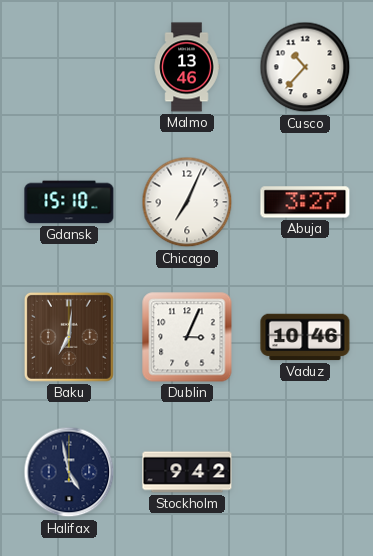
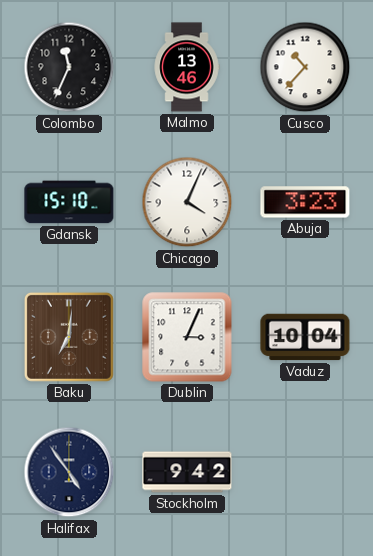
Colombo: none -> 11:34
Chicago: 7:04 -> 4:04
Abuja: 3:27 -> 3:23
Vaduz: 10:46 -> 10:04
Halifax: 4:58 -> 4:54
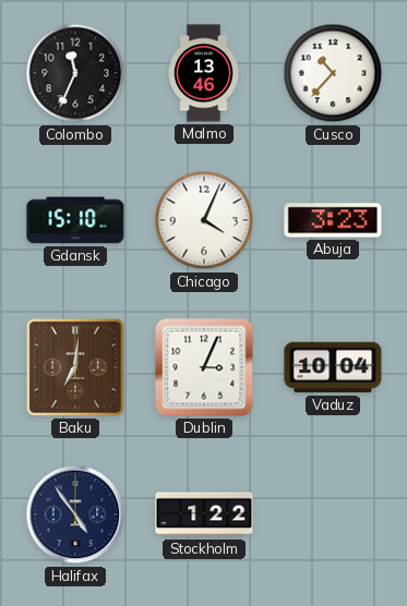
Stockholm: 9:42 -> 1:22
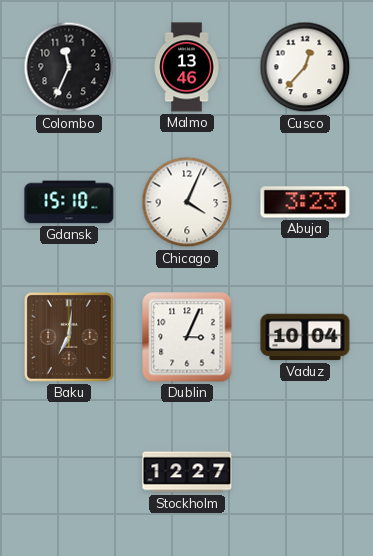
Cusco: 10:37 -> 12:37
Halifax: 4:54 -> none
Stockholm: 1:22 -> 12:27
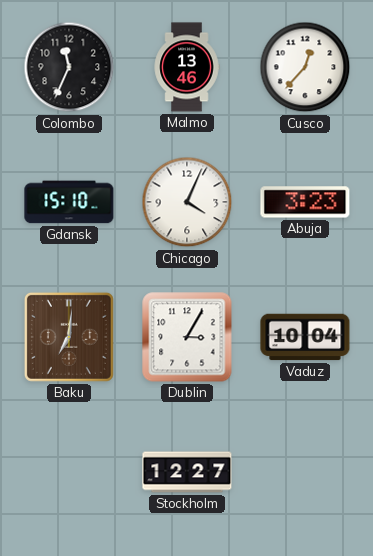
Dublin: 3:04 -> 3:05
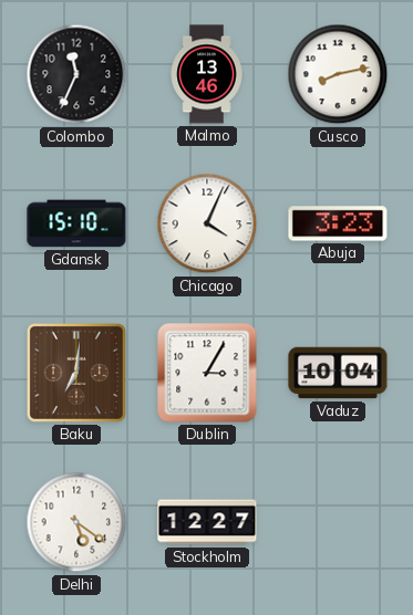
Cusco: 12:37 -> 8:13
Delhi: none -> 5:21
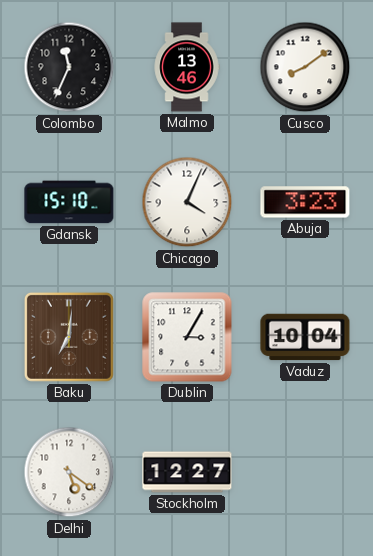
Cusco: 8:13 -> 8:09
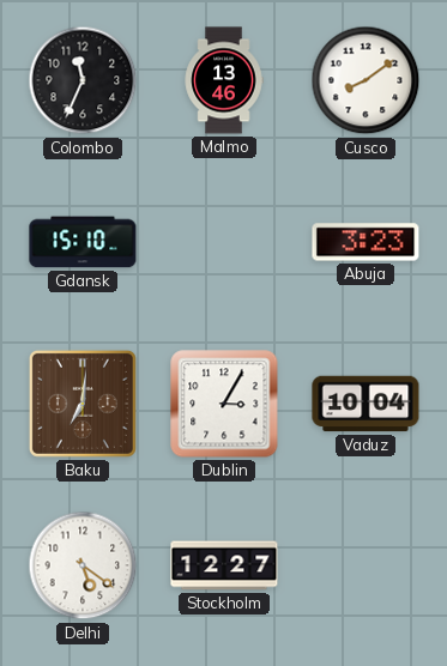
Chicago: 4:04 -> none
